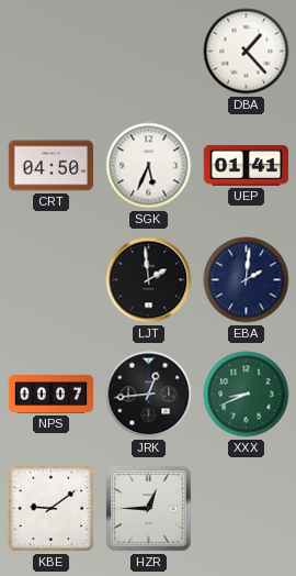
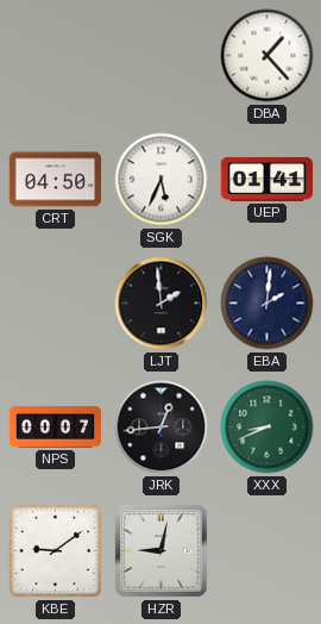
HZR: 12:45 -> 9:02
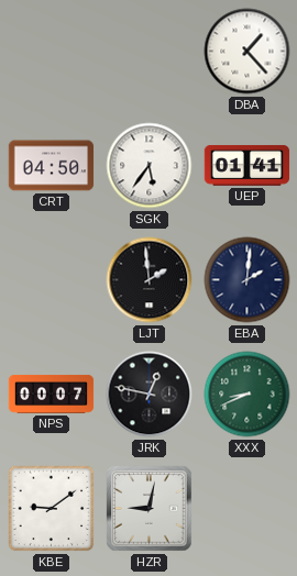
SGK: 5:34 -> 5:36
JRK: 12:44 -> 12:47
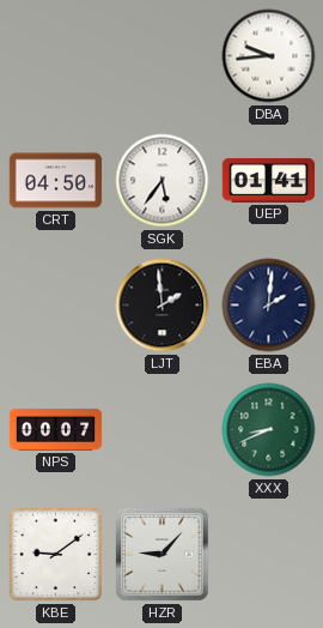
DBA: 1:23 -> 9:44
JRK: 12:47 -> none
HZR: 9:02 -> 9:07
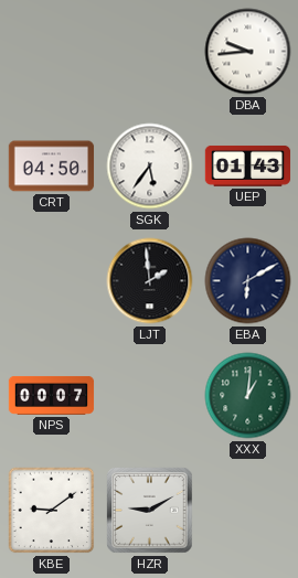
UEP: 01:41 -> 01:43
EBA: 2:01 -> 6:10
XXX: 8:41 -> 1:01
HZR: 9:07 -> 9:10
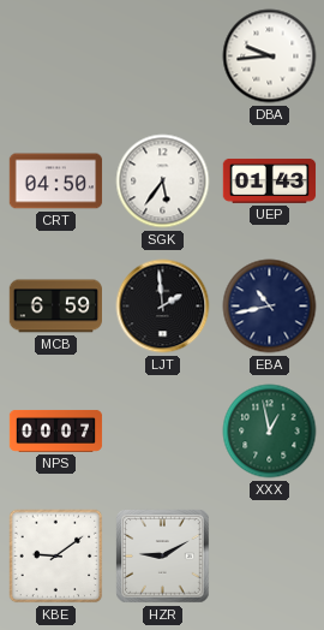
MCB: none -> 6:59
EBA: 6:10 -> 10:43
XXX: 1:01 -> 12:58
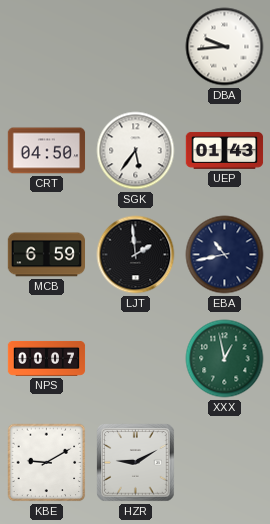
KBE: 9:09 -> 9:10
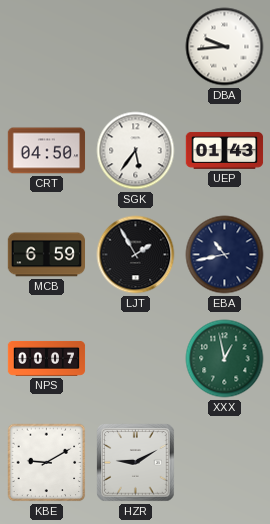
LJT: 1:59 -> 1:55
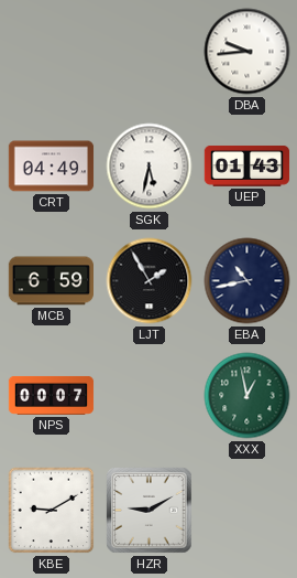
CRT: 04:50 -> 04:49
SGK: 5:36 -> 5:32
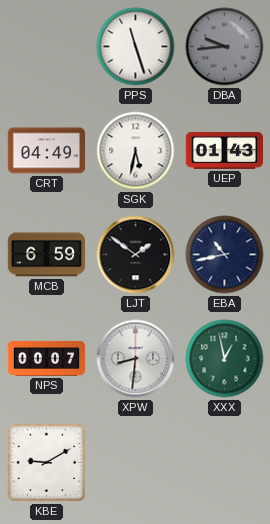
PPS: none -> 11:27
DBA dial: white -> grey
LJT: 1:55 -> 1:51
XPW: none -> 8:31
HZR: 9:10 -> none
